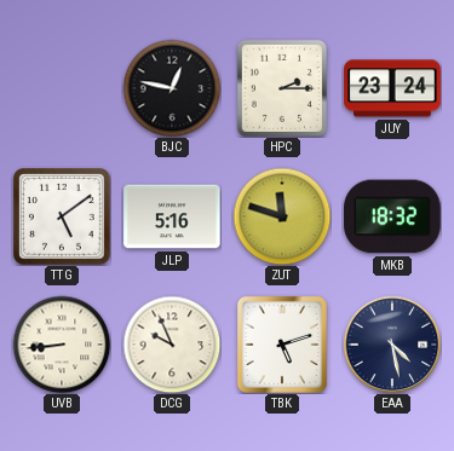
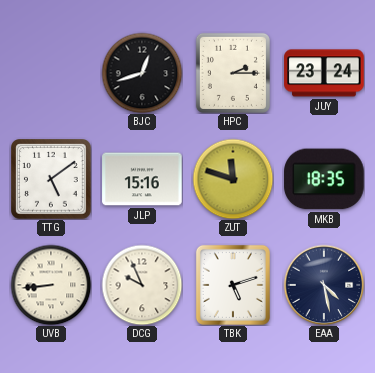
BJC: 12:47 -> 12:42
JLP: 5:16 -> 15:16
MKB: 18:32 -> 18:35
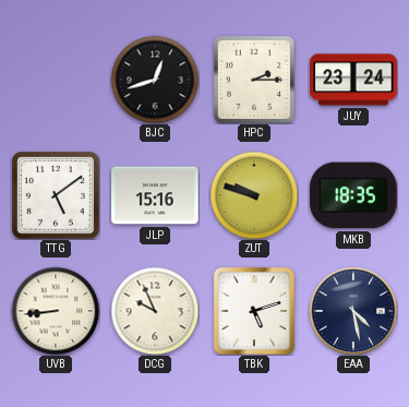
ZUT: 11:48 -> 9:48
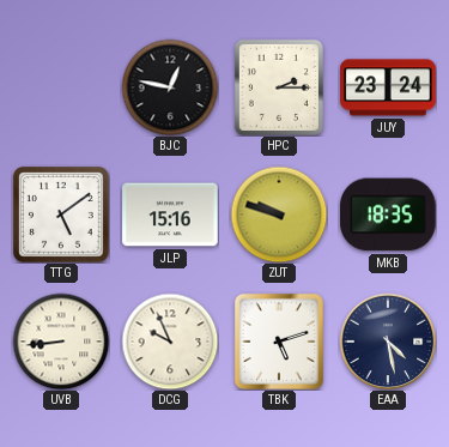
BJC: 12:42 -> 12:47
